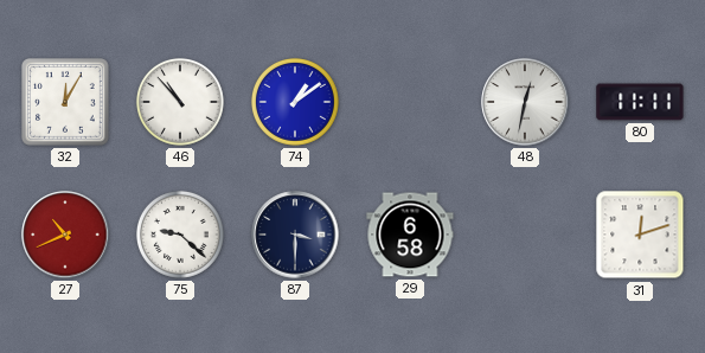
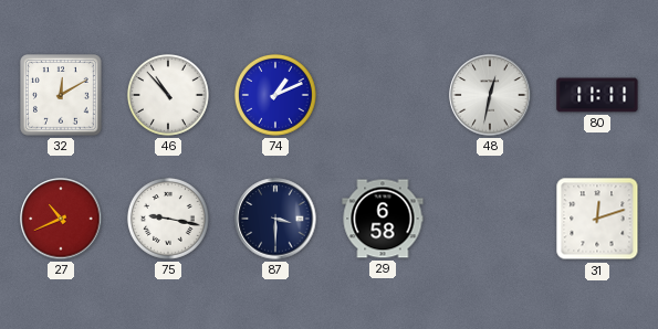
32: 12:05 -> 12:10
74: 1:09 -> 1:11
75: 9:22 -> 9:17
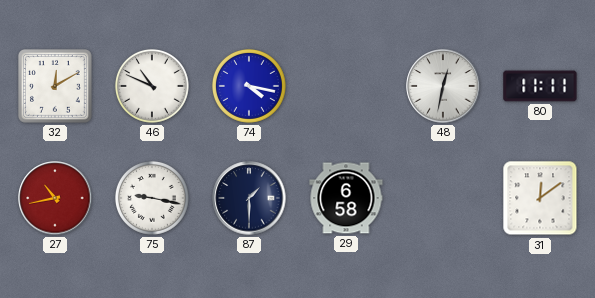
46: 10:53 -> 10:49
74: 1:11 -> 4:17
27: 10:41 -> 10:43
87: 3:30 -> 1:30
31: 12:12 -> 12:09
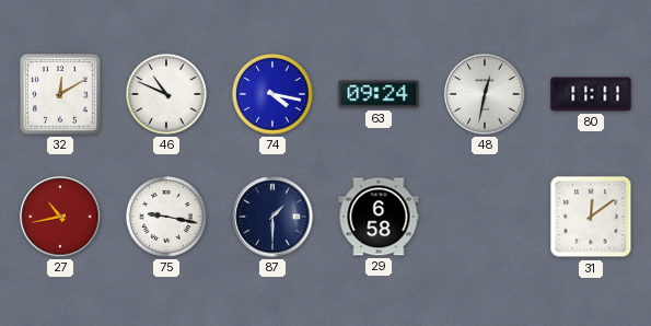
63: none -> 09:24
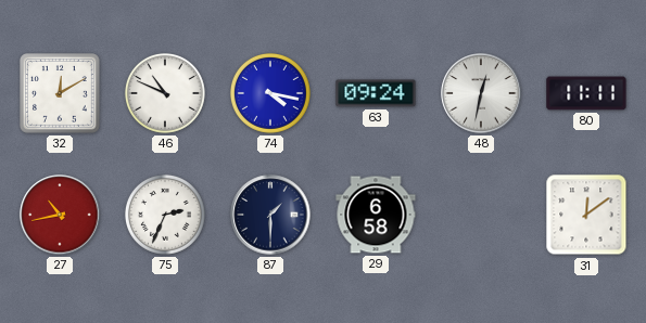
75: 9:17 -> 2:34
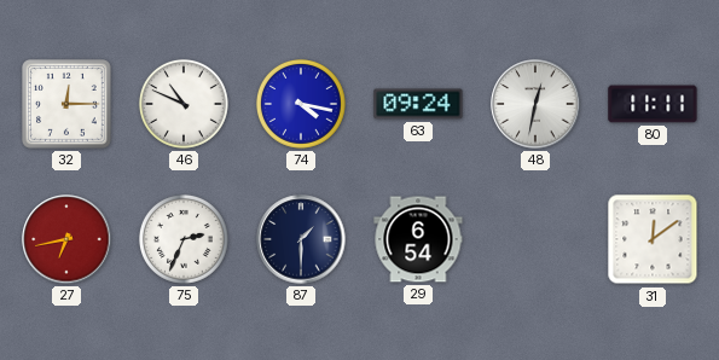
32: 12:10 -> 12:15
27: 10:43 -> 6:43
29: 6:58 -> 6:54
